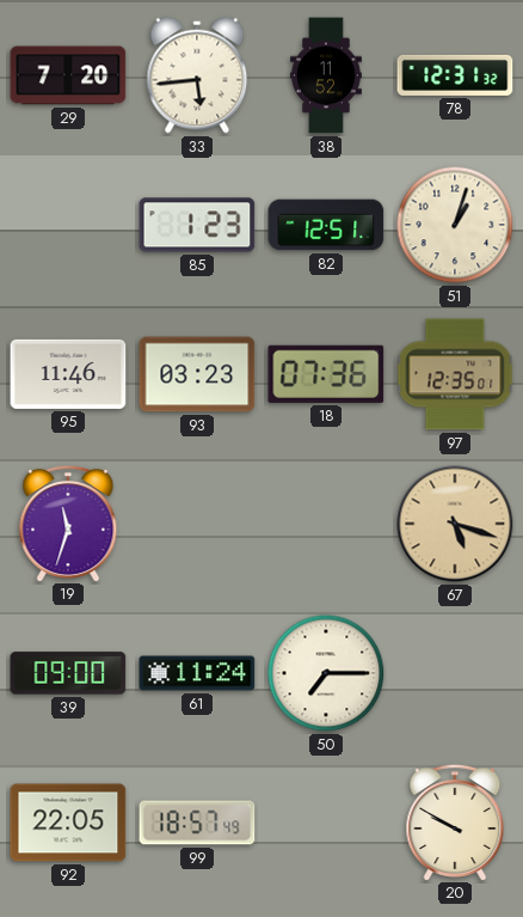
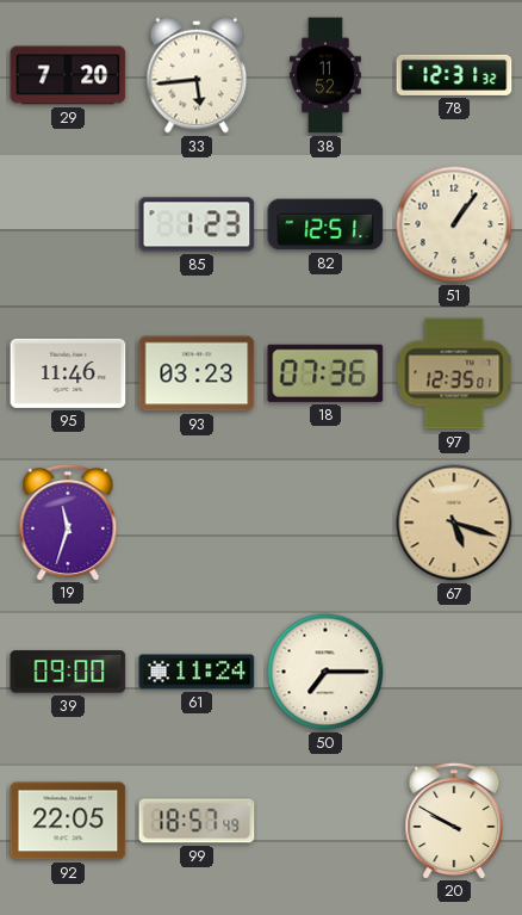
51: 1:03 -> 1:06
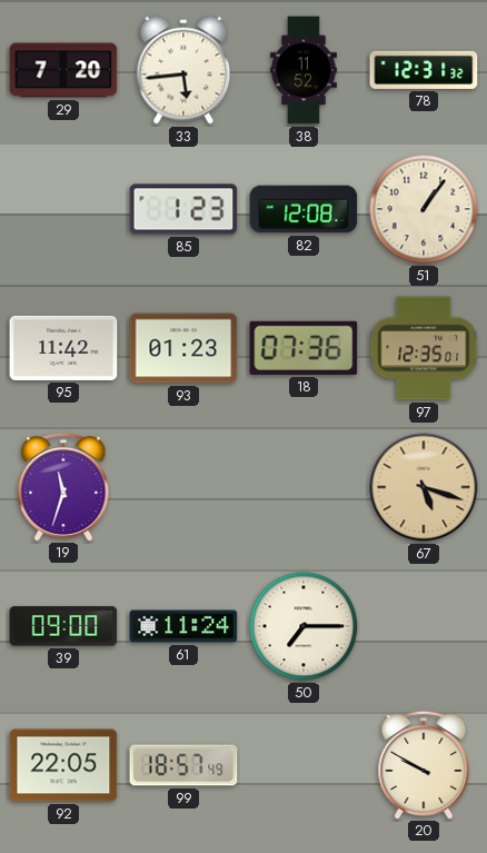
82: 12:51 -> 12:08
95: 11:46 -> 11:42
93: 03:23 -> 01:23
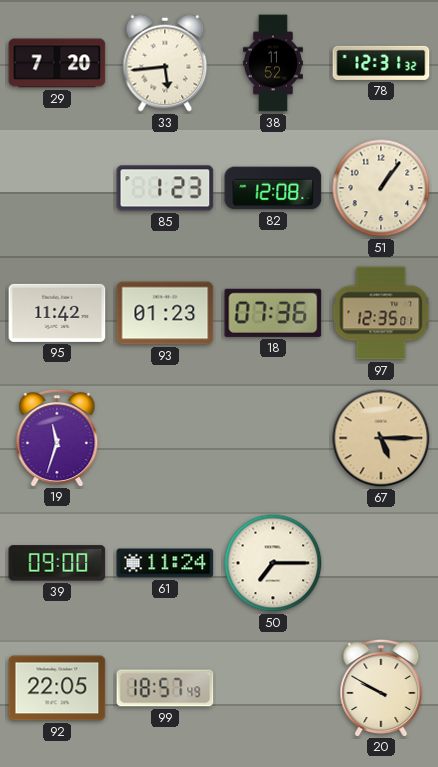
67: 5:18 -> 5:15
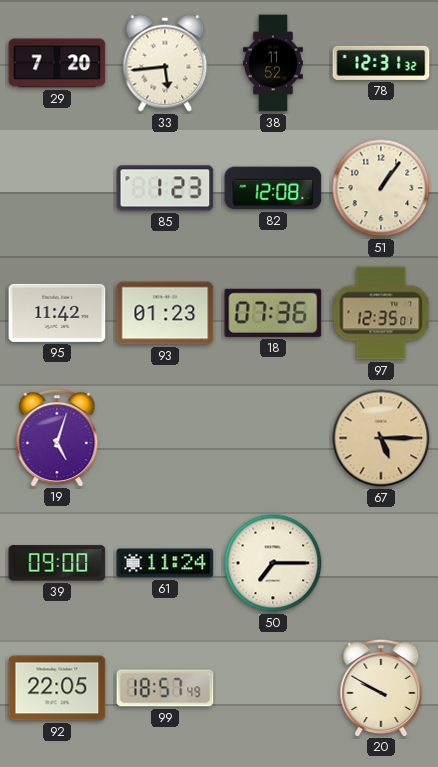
19: 11:33 -> 5:03
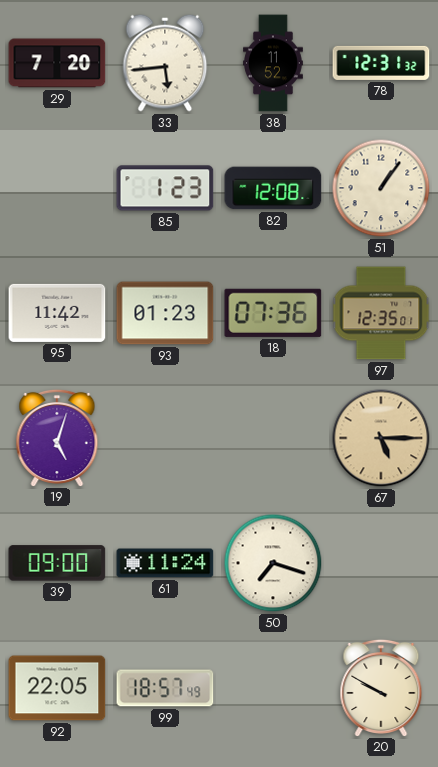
50: 7:15 -> 7:18
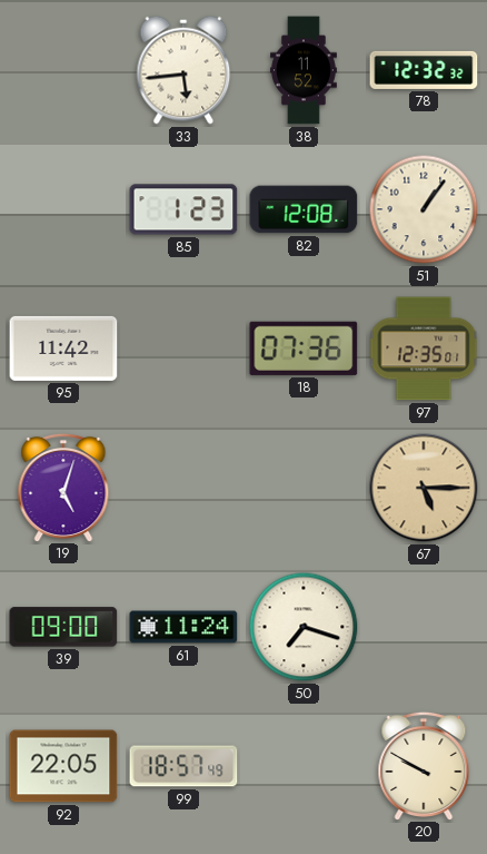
29: 7:20 -> none
78: 12:31 -> 12:32
93: 01:23 -> none
